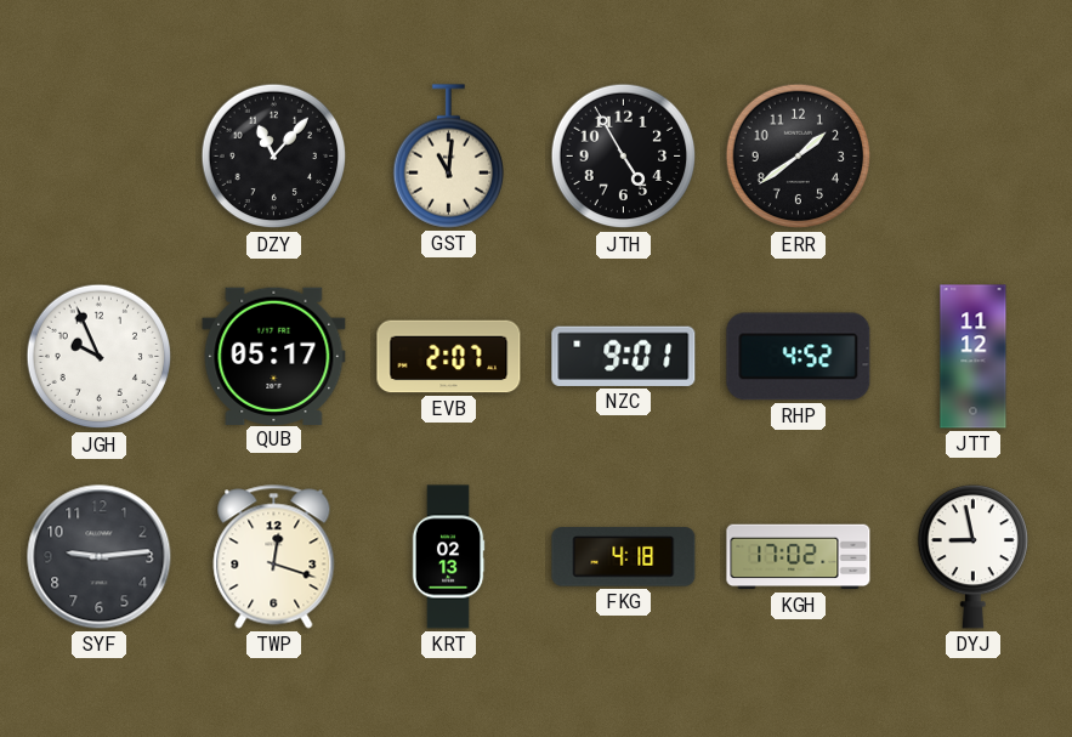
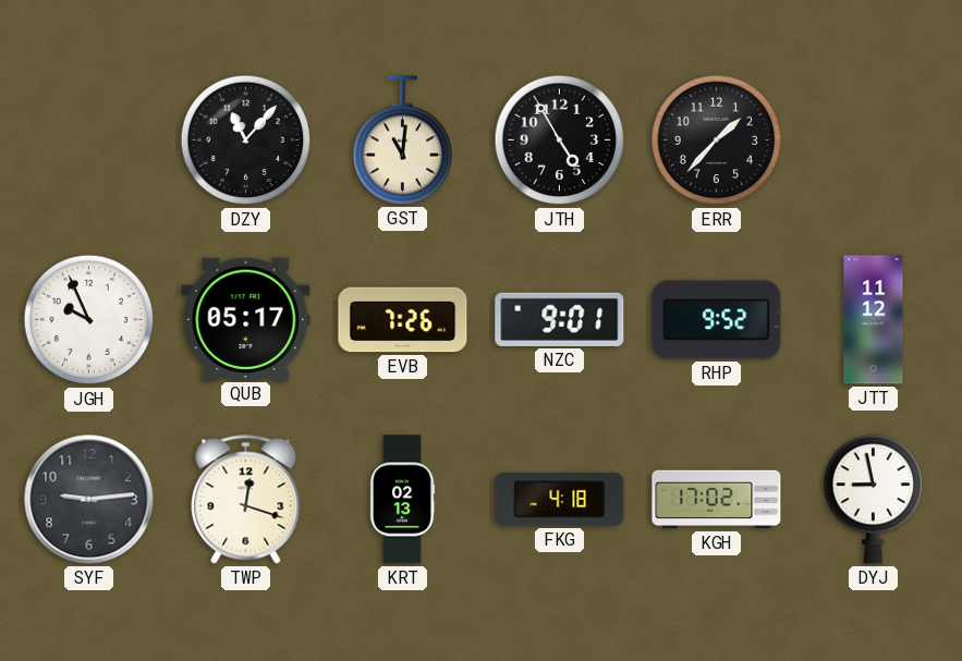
ERR: 1:39 -> 1:37
EVB: 2:07 -> 7:26
RHP: 4:52 -> 9:52
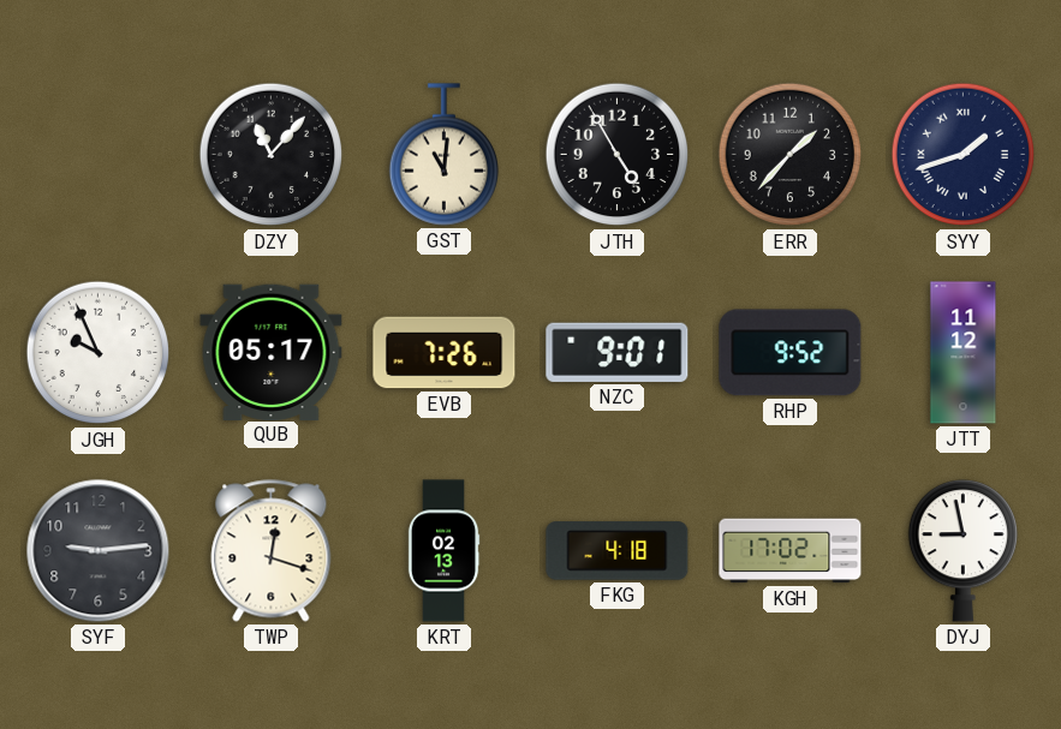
SYY: none -> 1:42
